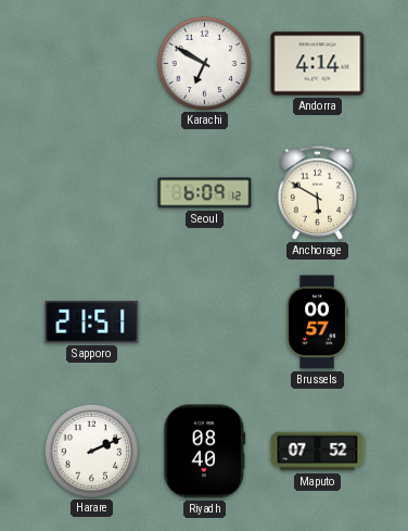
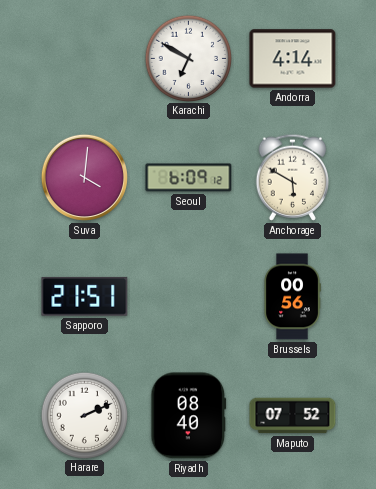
Suva: none -> 4:01
Brussels: 00:57 -> 00:56
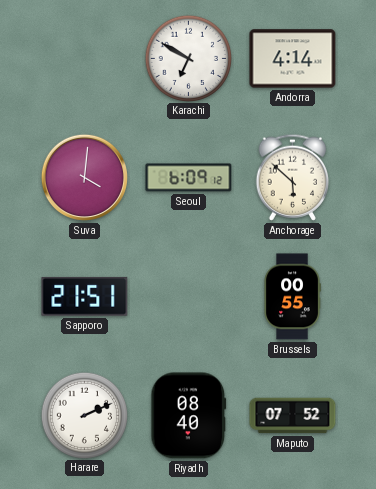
Anchorage: 5:50 -> 5:52
Brussels: 00:56 -> 00:55
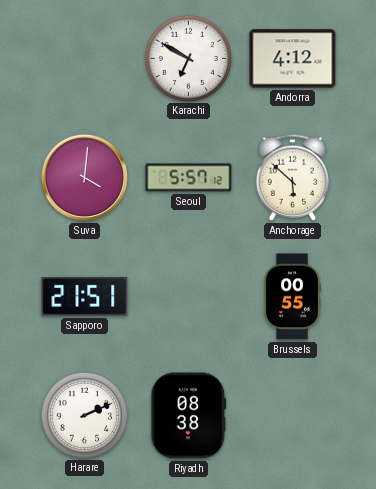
Andorra: 4:14 -> 4:12
Seoul: 6:09 -> 5:57
Riyadh: 08:40 -> 08:38
Maputo: 07:52 -> none
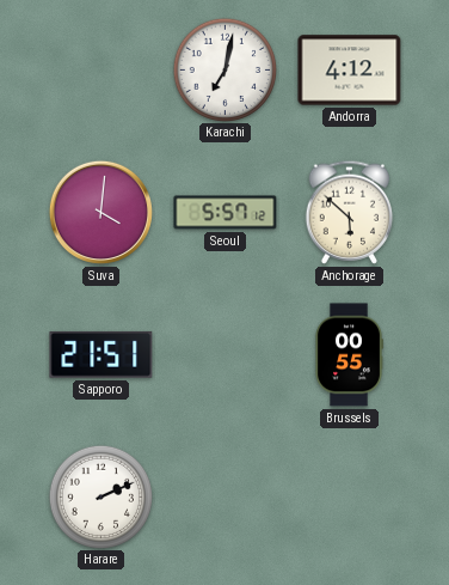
Karachi: 6:50 -> 7:02
Riyadh: 08:38 -> none
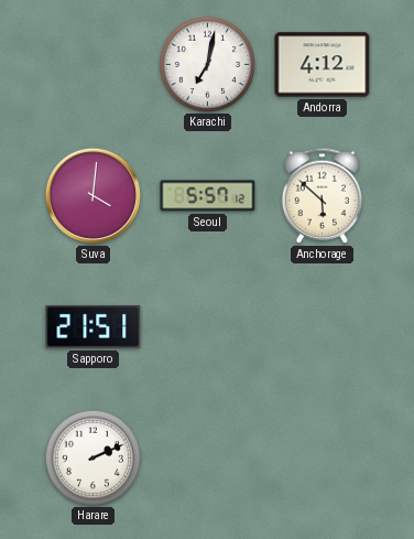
Brussels: 00:55 -> none
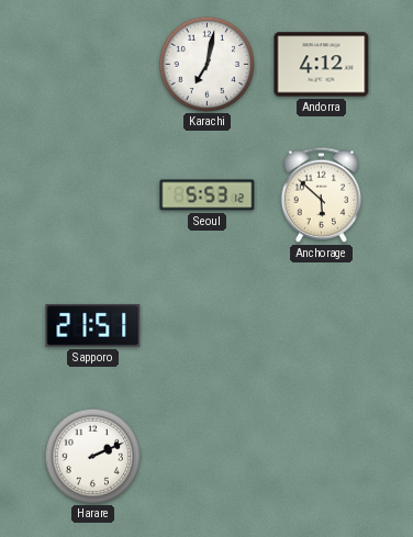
Suva: 4:01 -> none
Seoul: 5:57 -> 5:53
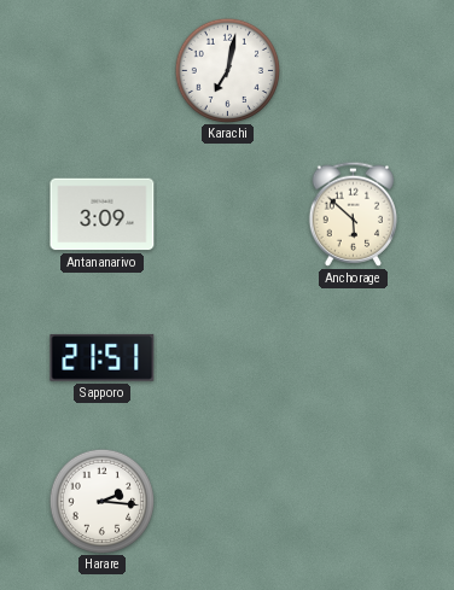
Andorra: 4:12 -> none
Antananarivo: none -> 3:09
Seoul: 5:53 -> none
Harare: 2:11 -> 2:16
